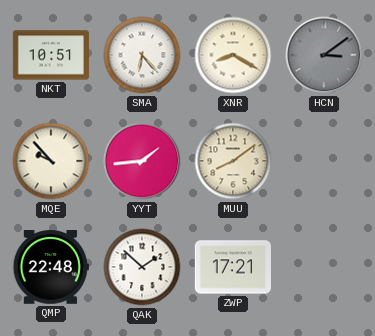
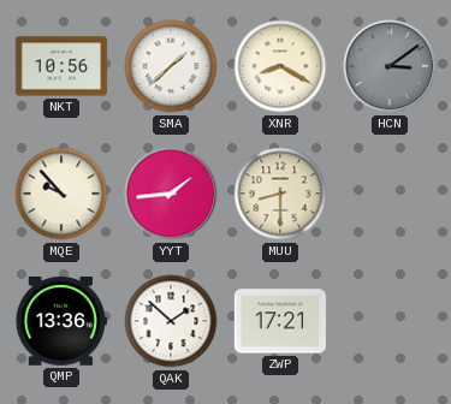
NKT: 10:51 -> 10:56
SMA: 6:23 -> 1:38
MUU: 8:09 -> 8:30
QMP: 22:48 -> 13:36
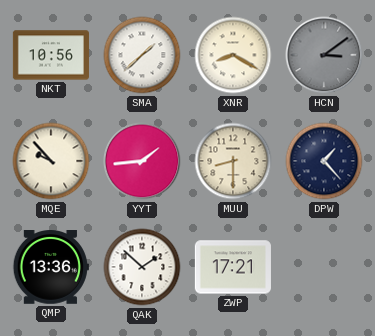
DPW: none -> 1:23
